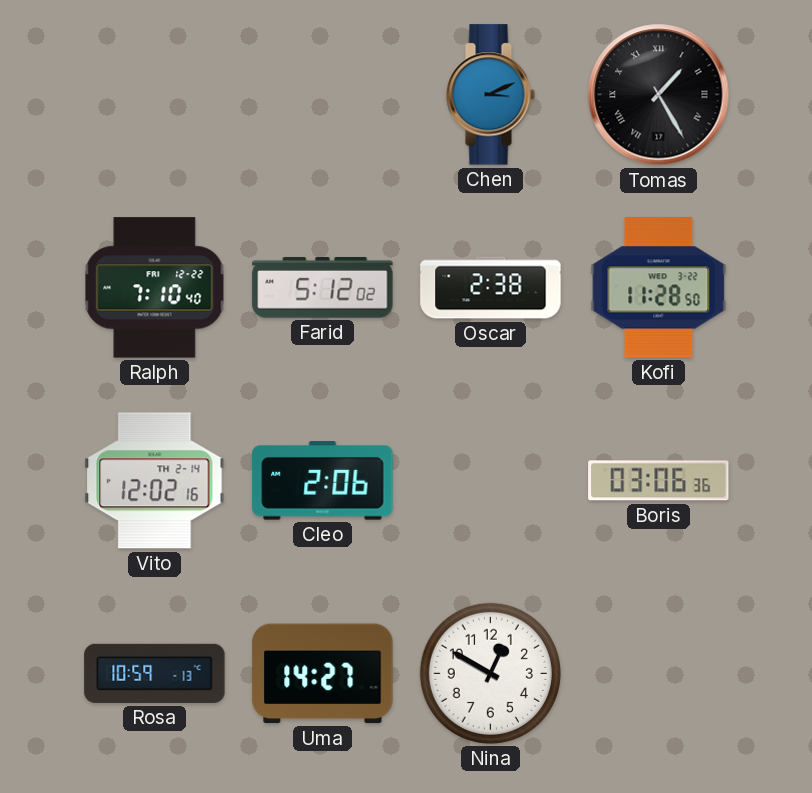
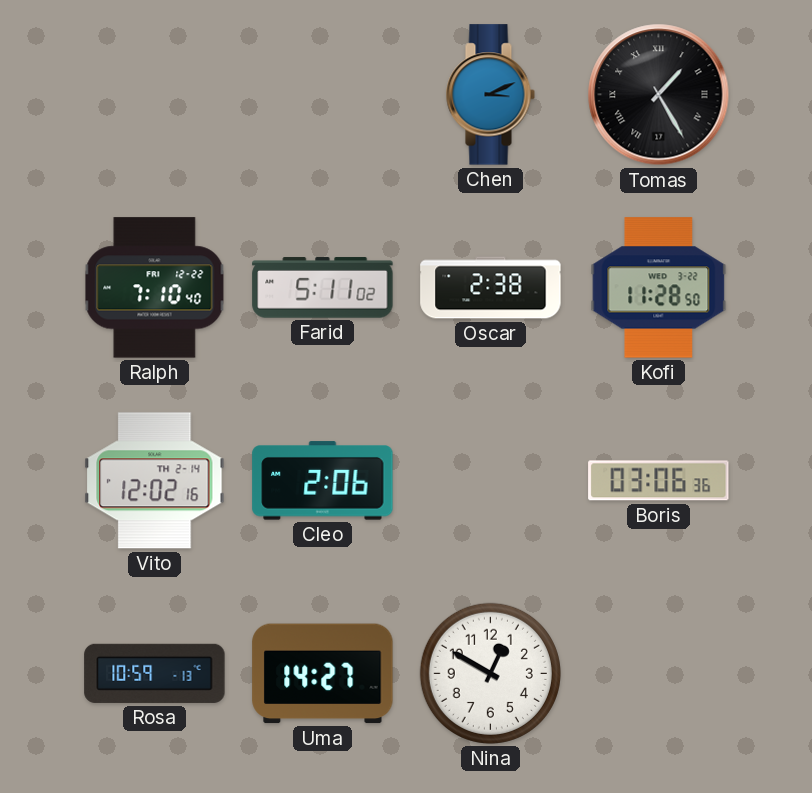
Farid: 5:12 -> 5:11
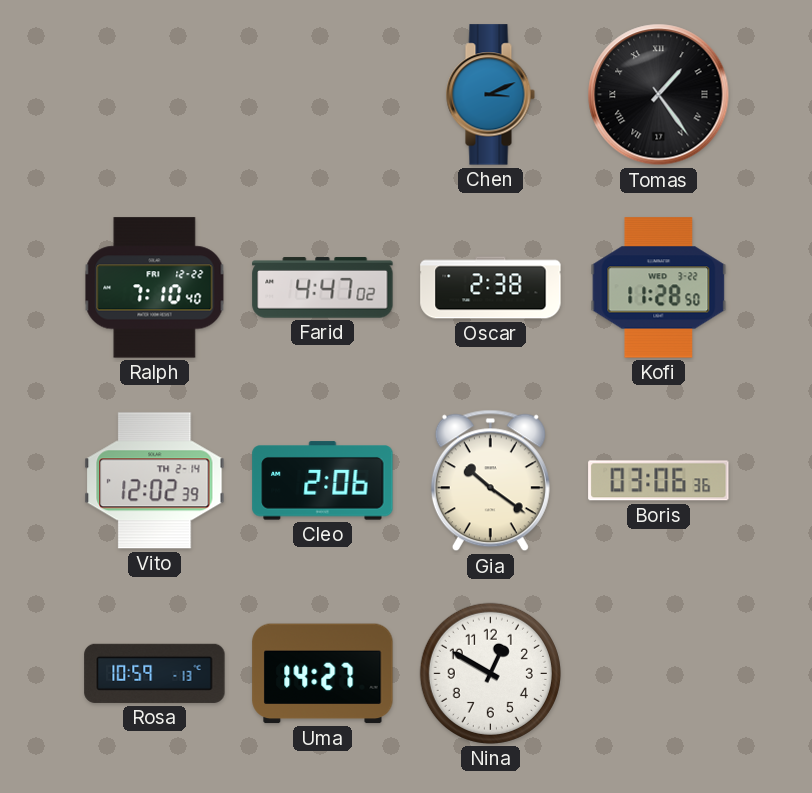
Tomas: 1:25 -> 1:24
Farid: 5:11 -> 4:47
Vito: 12:02:16 -> 12:02:39
Gia: none -> 10:21
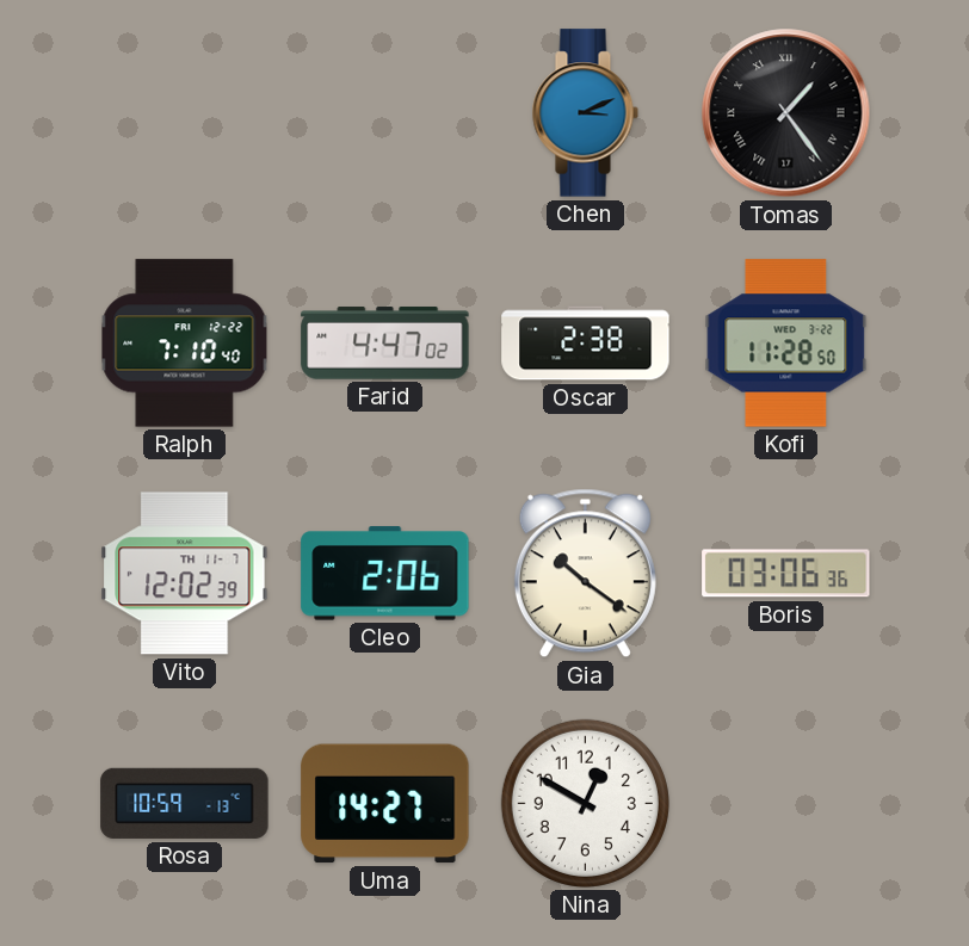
Vito date: TH 2-14 -> TH 11-7
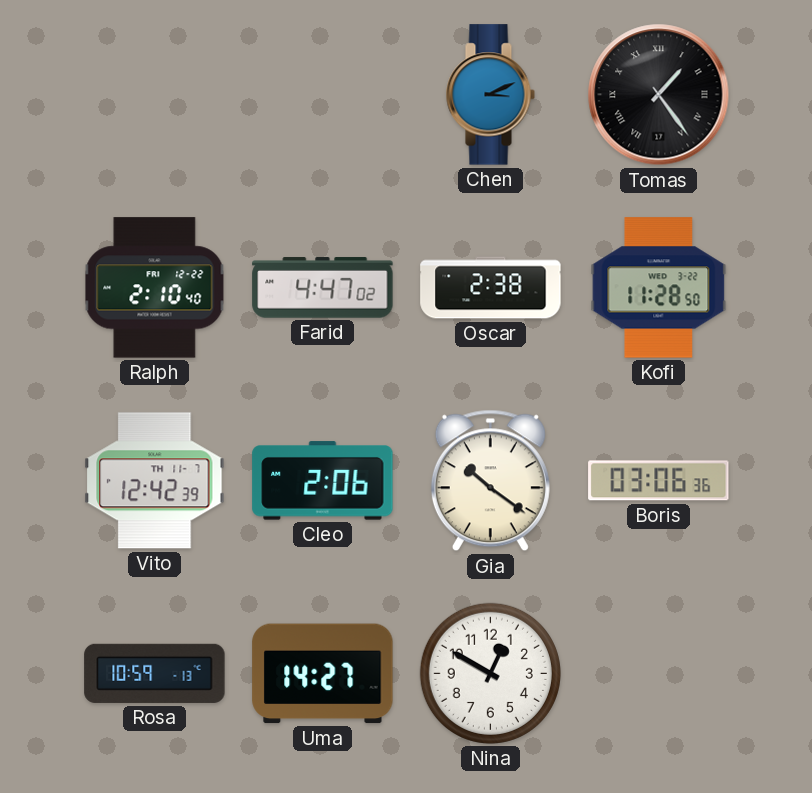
Ralph: 7:10 -> 2:10
Vito: 12:02 -> 12:42
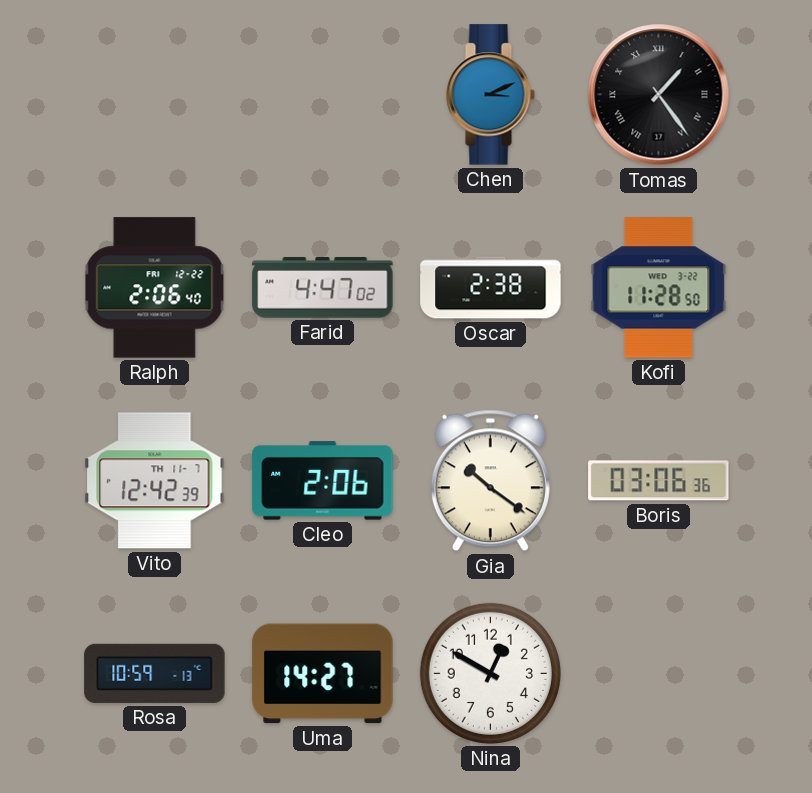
Ralph: 2:10 -> 2:06
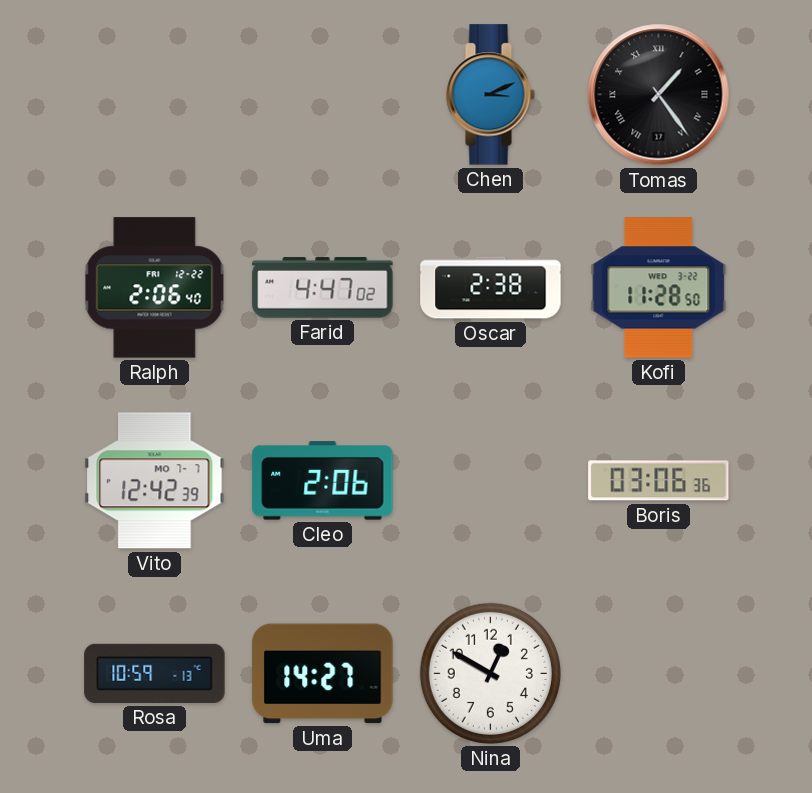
Vito date: TH 11-7 -> MO 7-7
Gia: 10:21 -> none
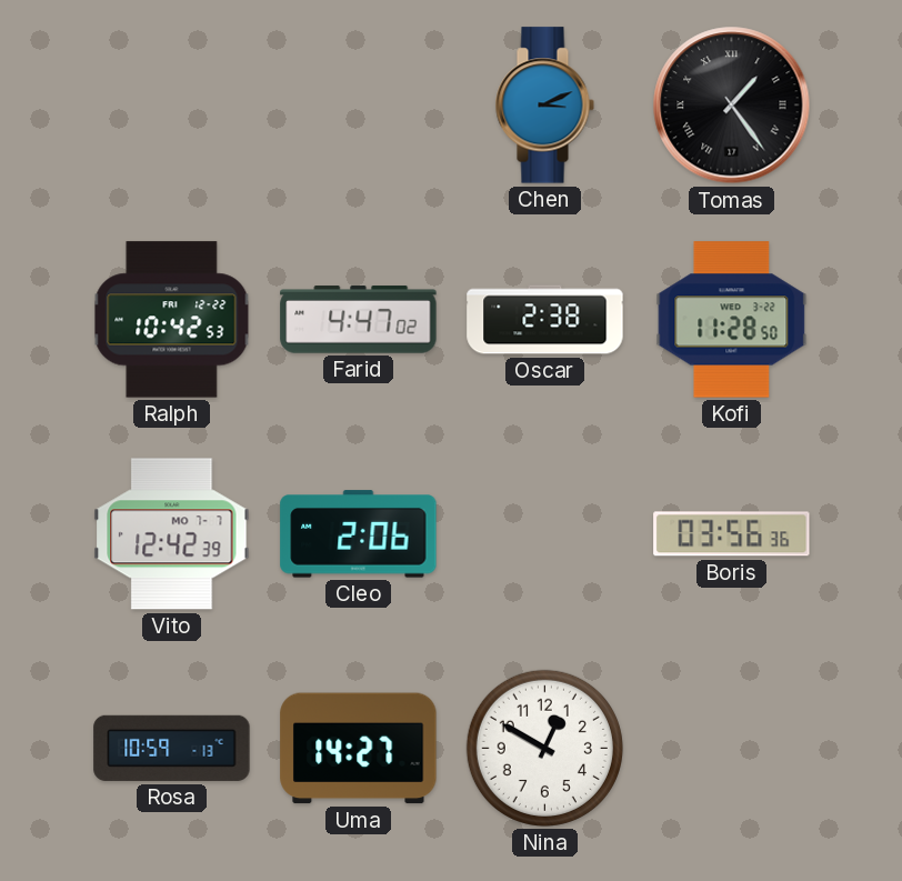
Ralph: 2:06 -> 10:42
Boris: 03:06 -> 03:56
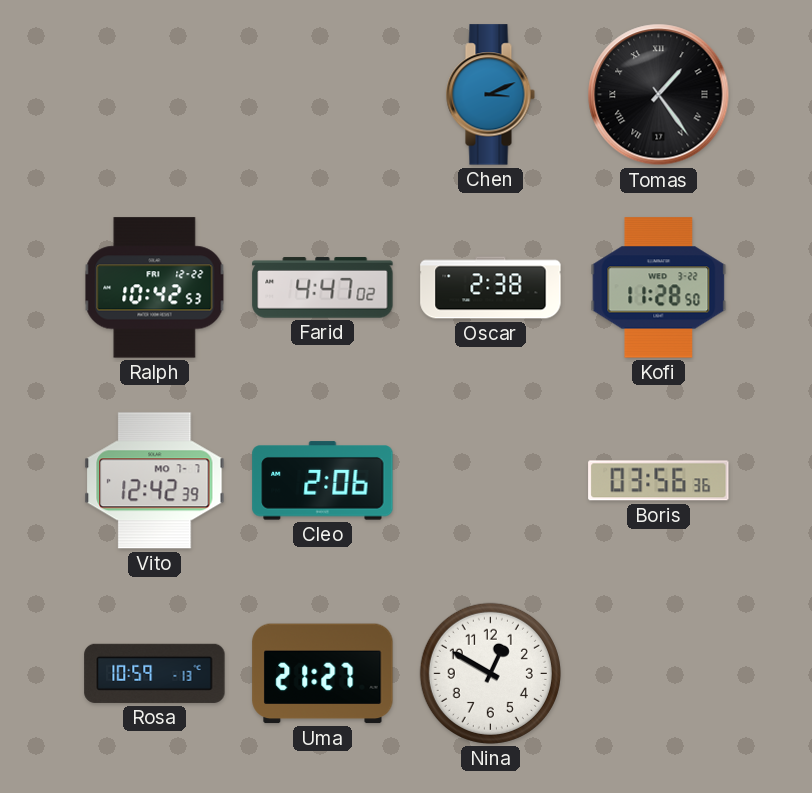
Uma: 14:27 -> 21:27
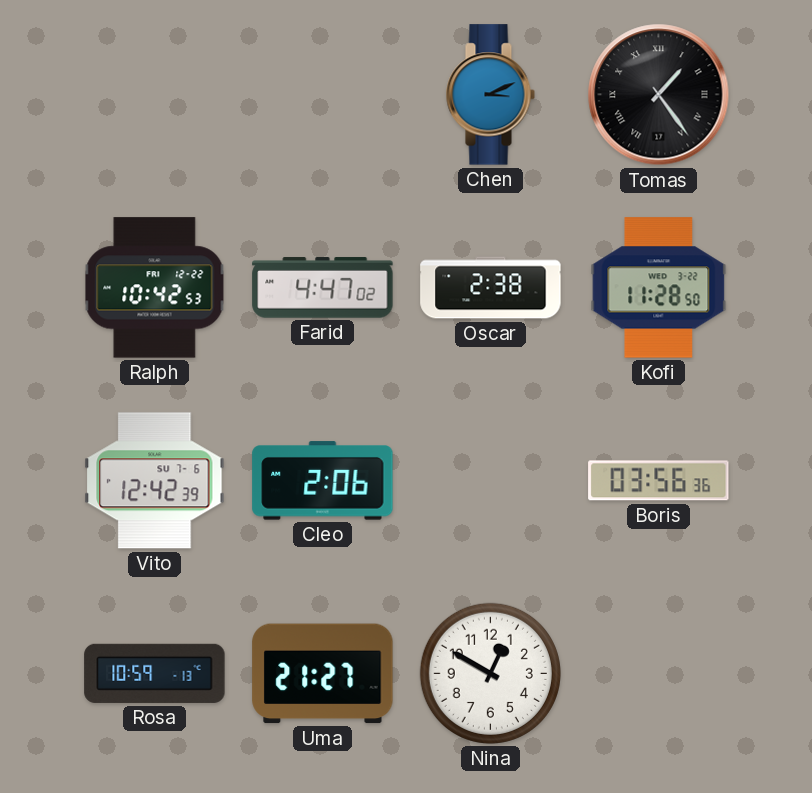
Vito date: MO 7-7 -> SU 7-6
